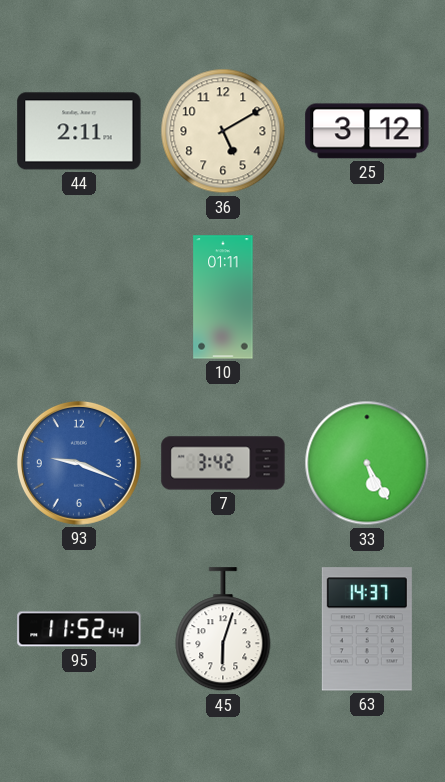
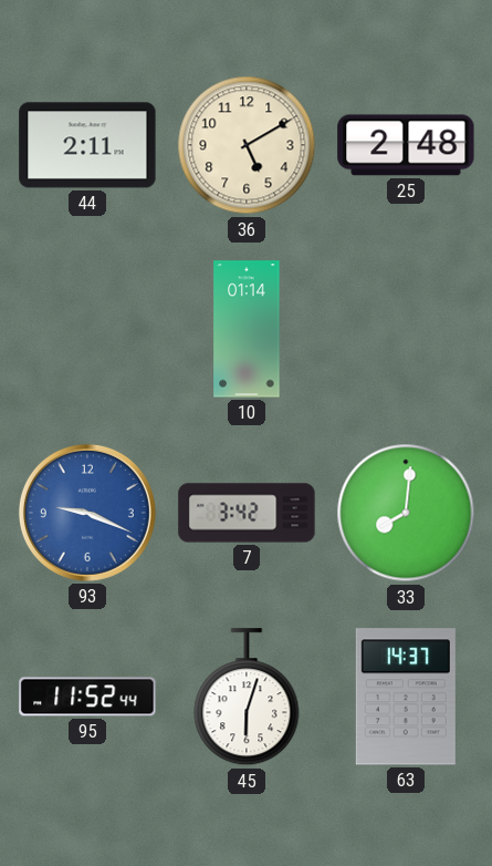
25: 3:12 -> 2:48
10: 01:11 -> 01:14
33: 5:25 -> 8:01
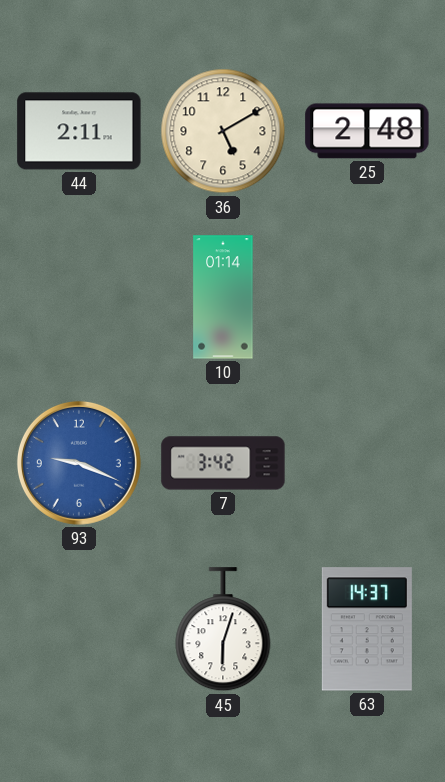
33: 8:01 -> none
95: 11:52 -> none
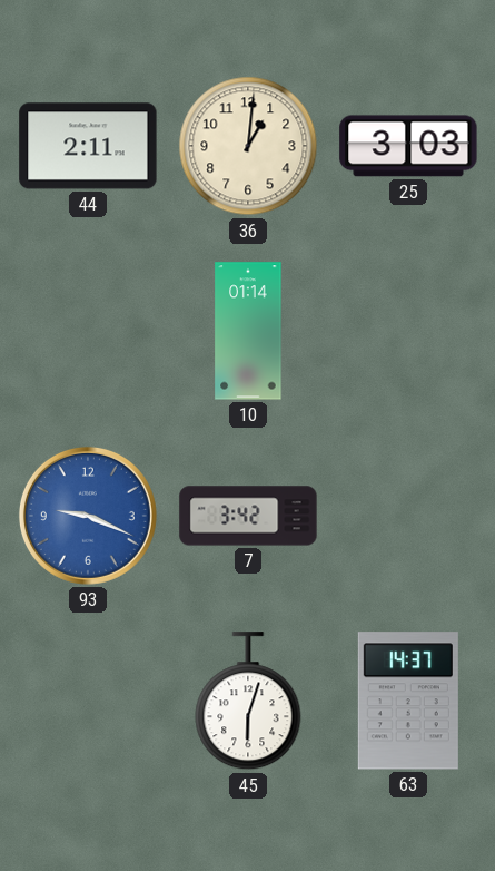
36: 5:10 -> 1:01
25: 2:48 -> 3:03
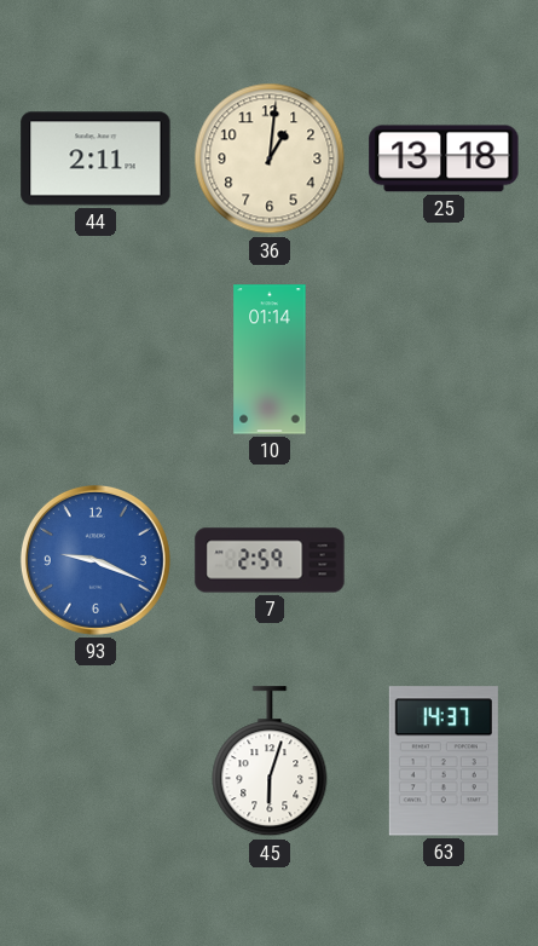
25: 3:03 -> 13:18
7: 3:42 -> 2:59
